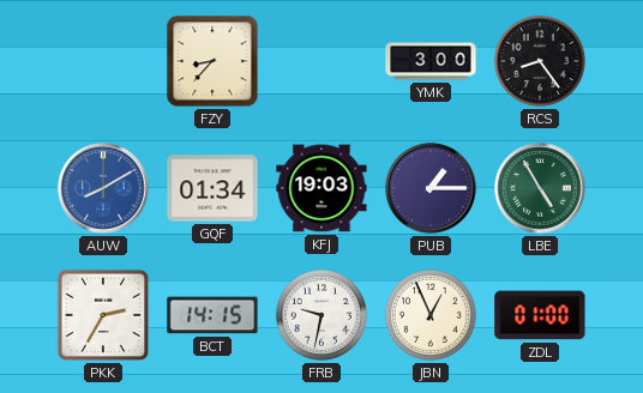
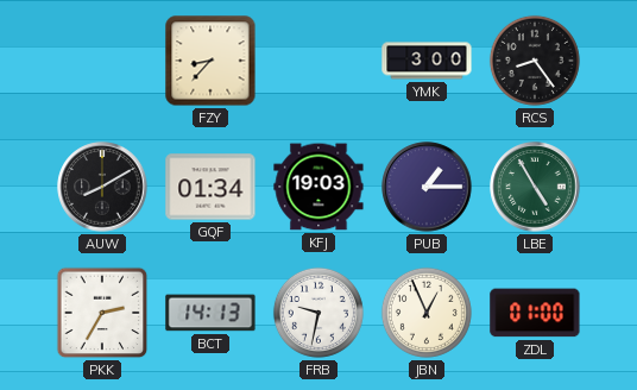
AUW dial: blue -> black
BCT: 14:15 -> 14:13
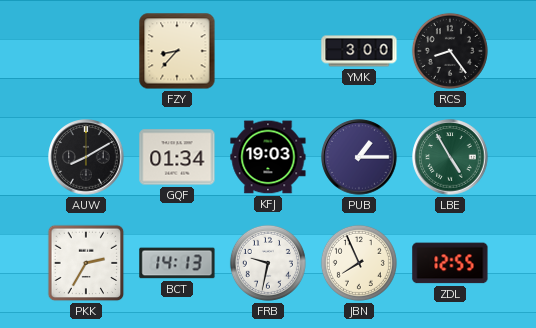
JBN: 12:56 -> 7:56
ZDL: 01:00 -> 12:55
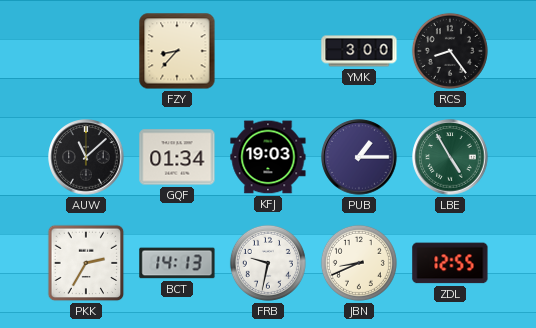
AUW: 8:10 -> 11:08
JBN: 7:56 -> 8:41
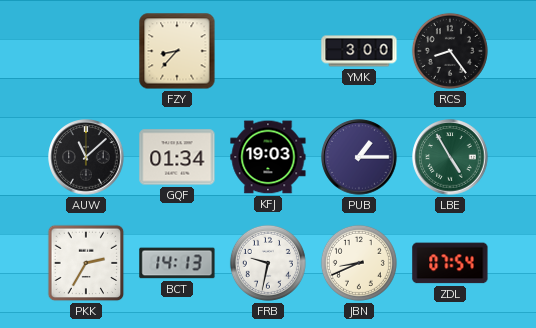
ZDL: 12:55 -> 07:54
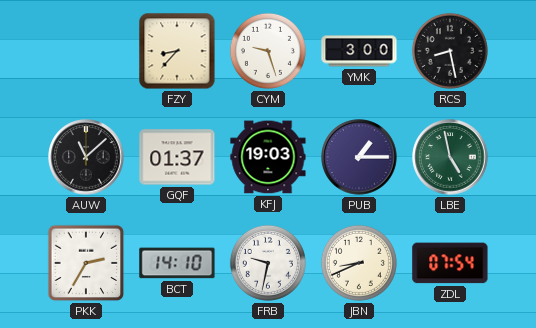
CYM: none -> 9:27
RCS: 8:24 -> 8:28
GQF: 01:34 -> 01:37
LBE: 4:55 -> 4:58
BCT: 14:13 -> 14:10
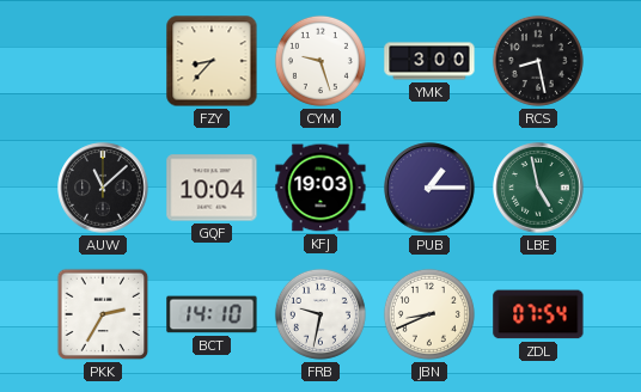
GQF: 01:37 -> 10:04
